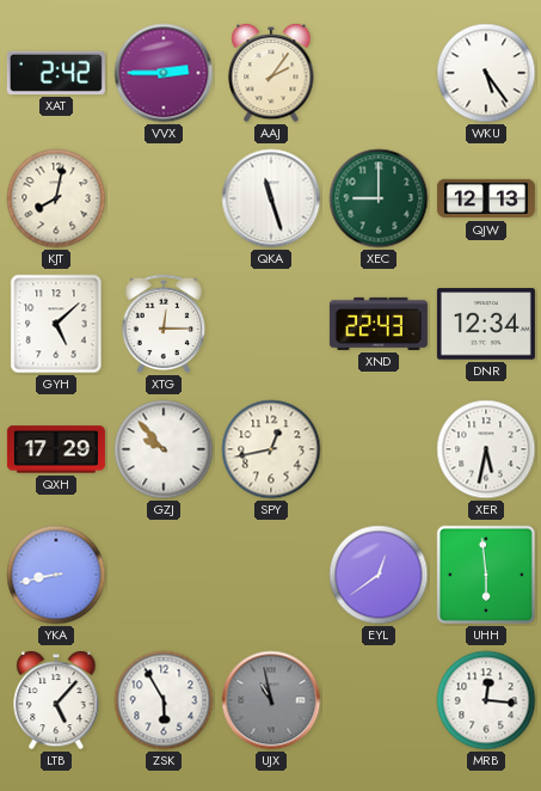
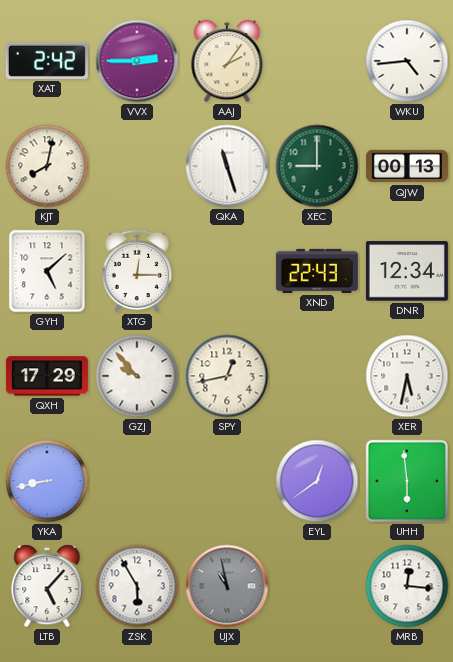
WKU: 5:24 -> 4:44
QJW: 12:13 -> 00:13
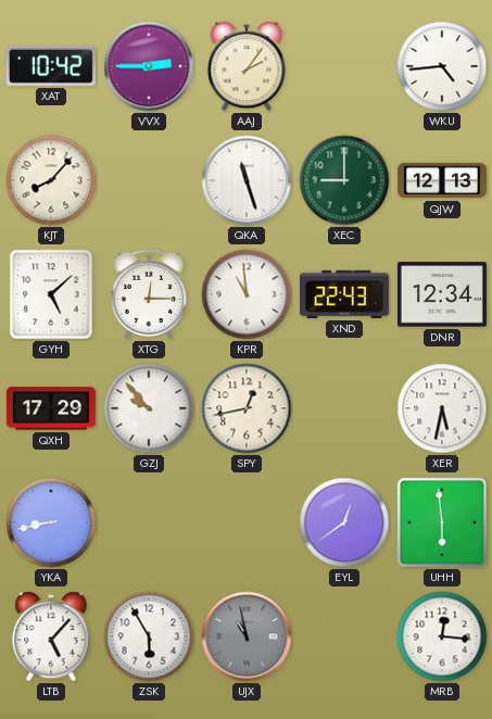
XAT: 2:42 -> 10:42
KJT: 8:02 -> 8:07
QJW: 00:13 -> 12:13
KPR: none -> 10:59
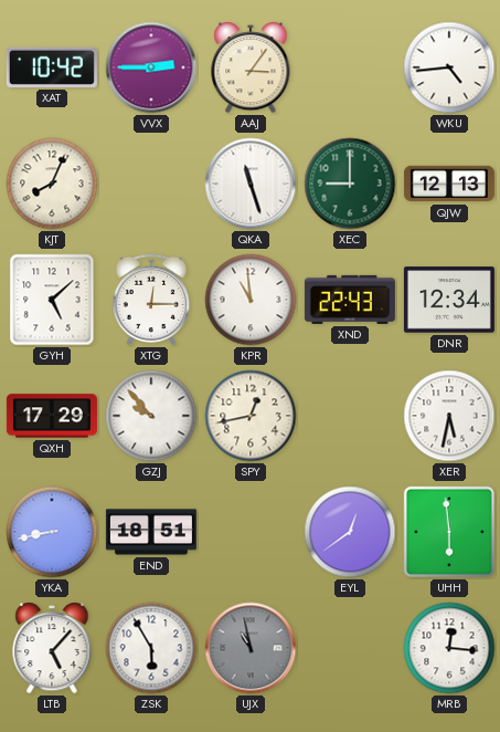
AAJ: 2:06 -> 3:06
KJT: 8:07 -> 8:04
END: none -> 18:51
